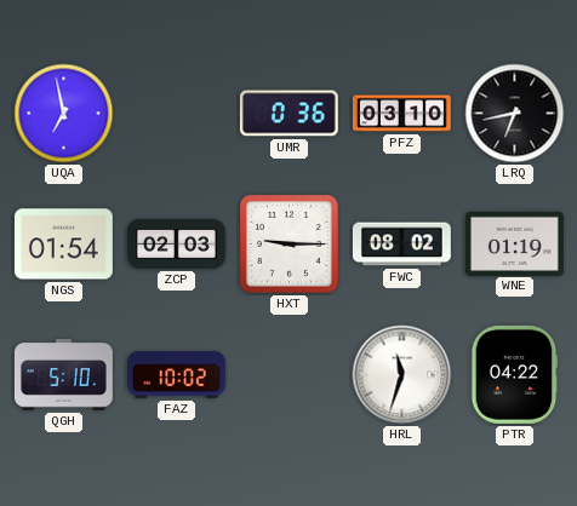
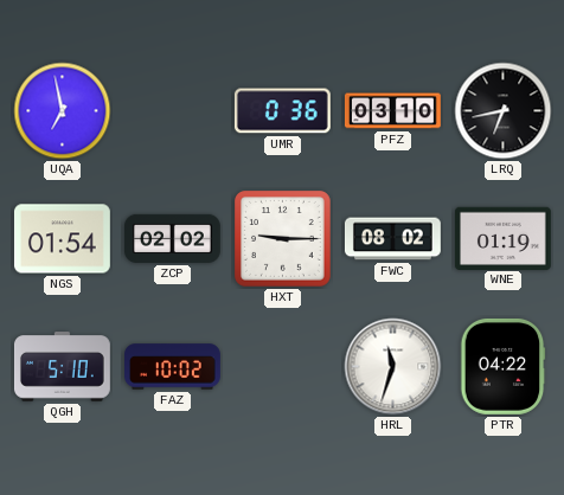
ZCP: 02:03 -> 02:02
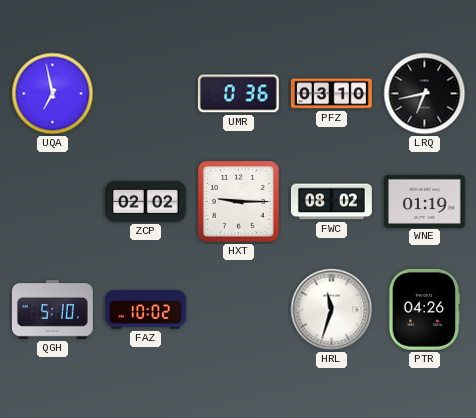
NGS: 01:54 -> none
PTR: 04:22 -> 04:26
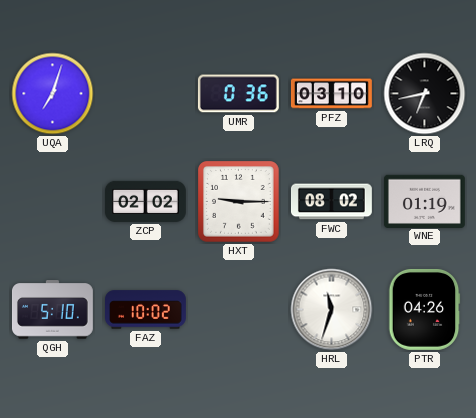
UQA: 6:58 -> 7:03
